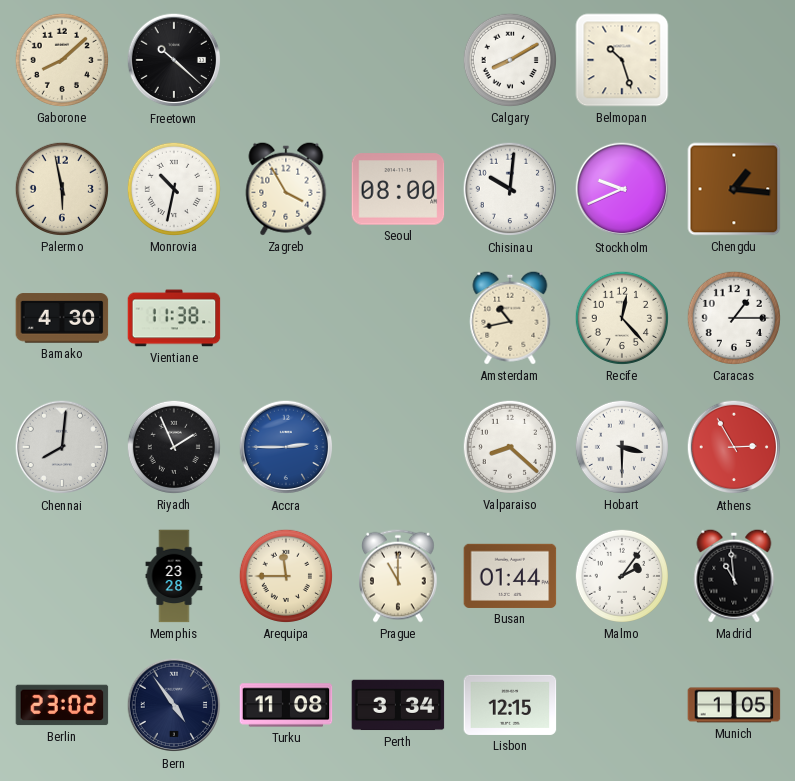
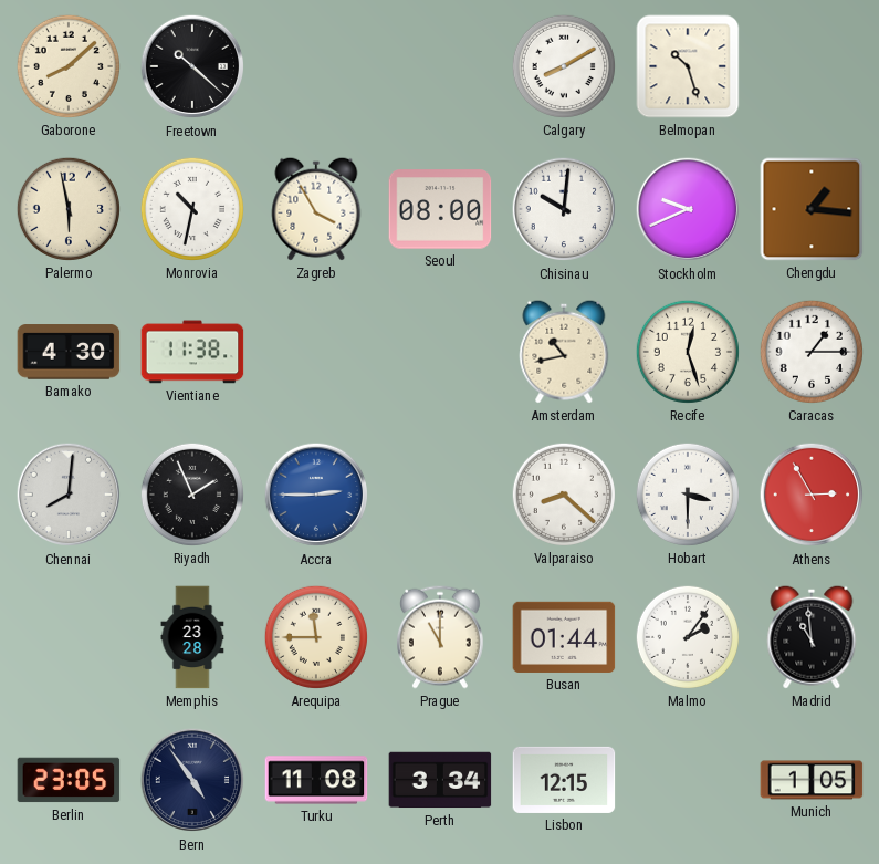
Recife: 12:23 -> 12:27
Berlin: 23:02 -> 23:05
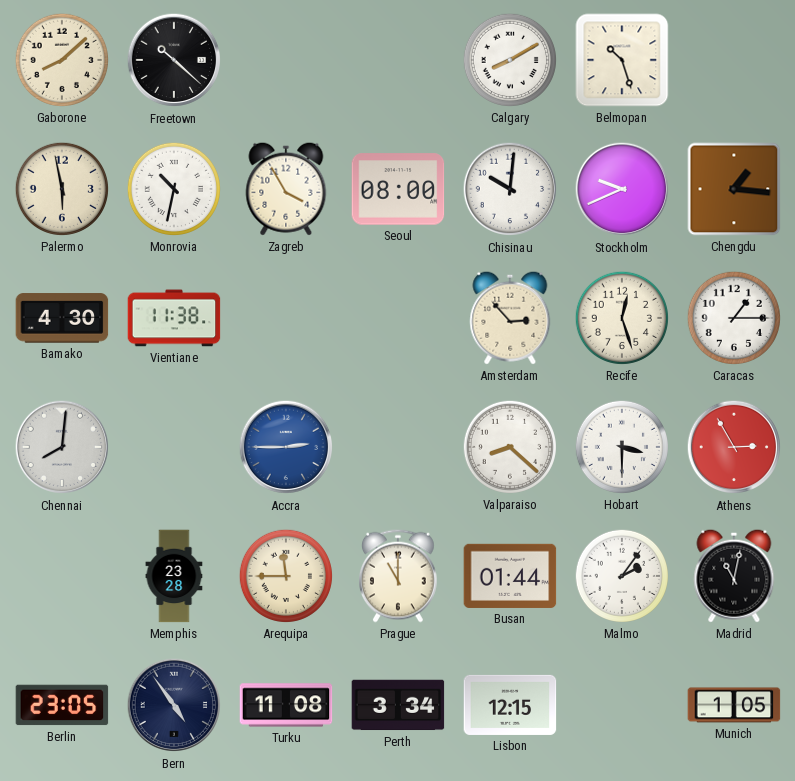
Amsterdam: 10:43 -> 2:53
Riyadh: 1:56 -> none
Madrid: 10:59 -> 11:02
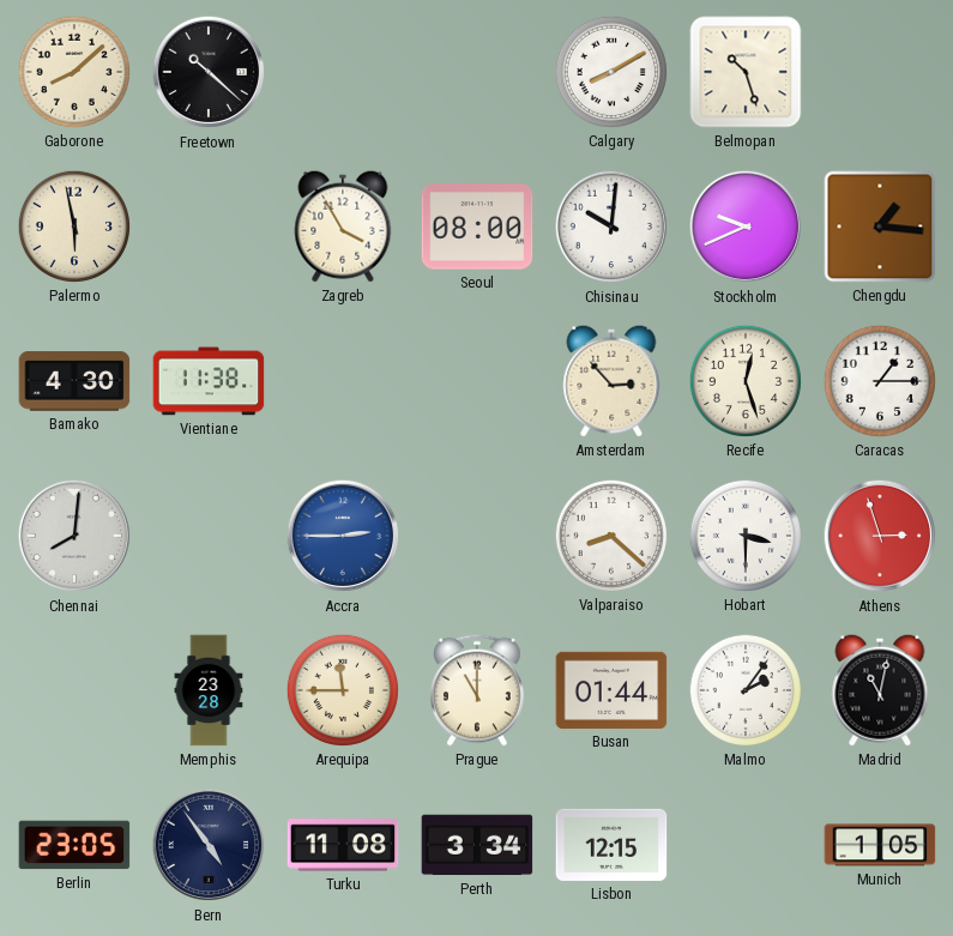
Monrovia: 10:32 -> none
Athens: 2:55 -> 2:57
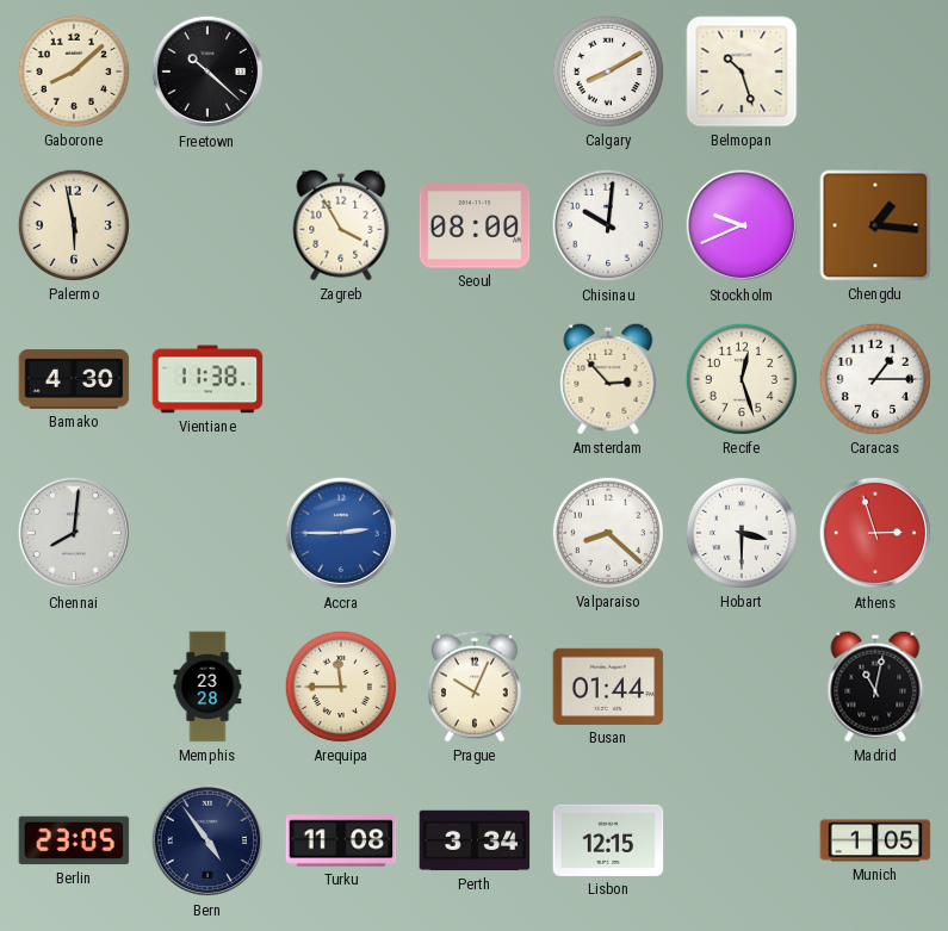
Prague: 11:00 -> 10:04
Malmo: 2:06 -> none
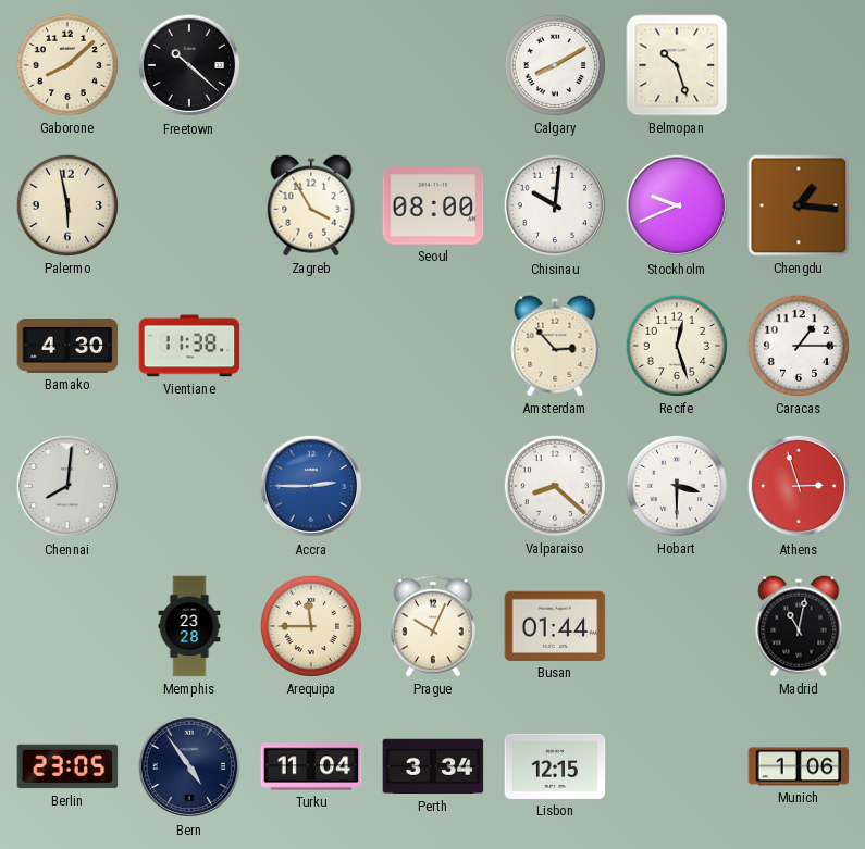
Turku: 11:08 -> 11:04
Munich: 1:05 -> 1:06
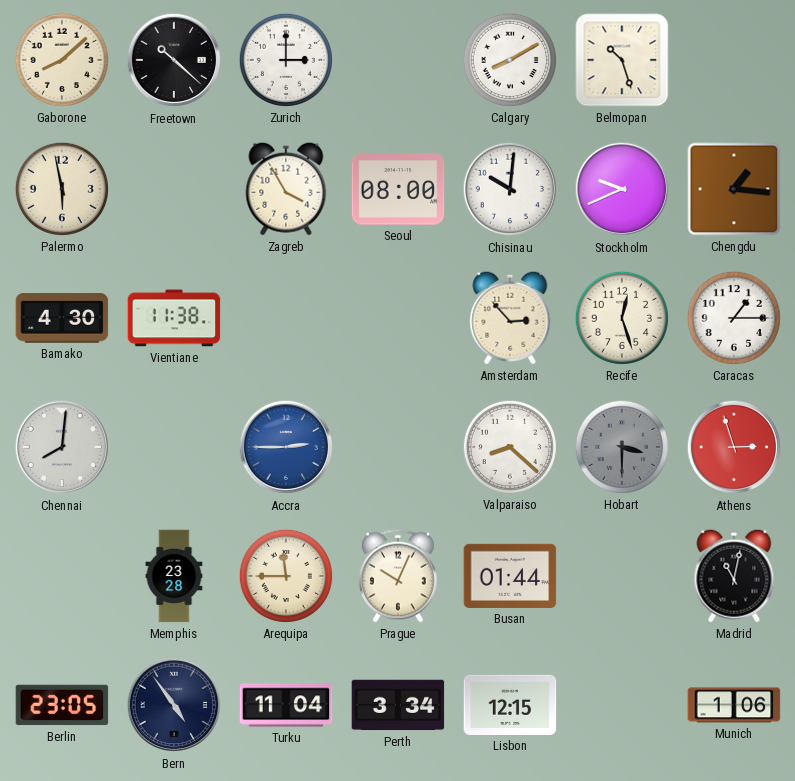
Zurich: none -> 3:00
Hobart dial: white -> grey
